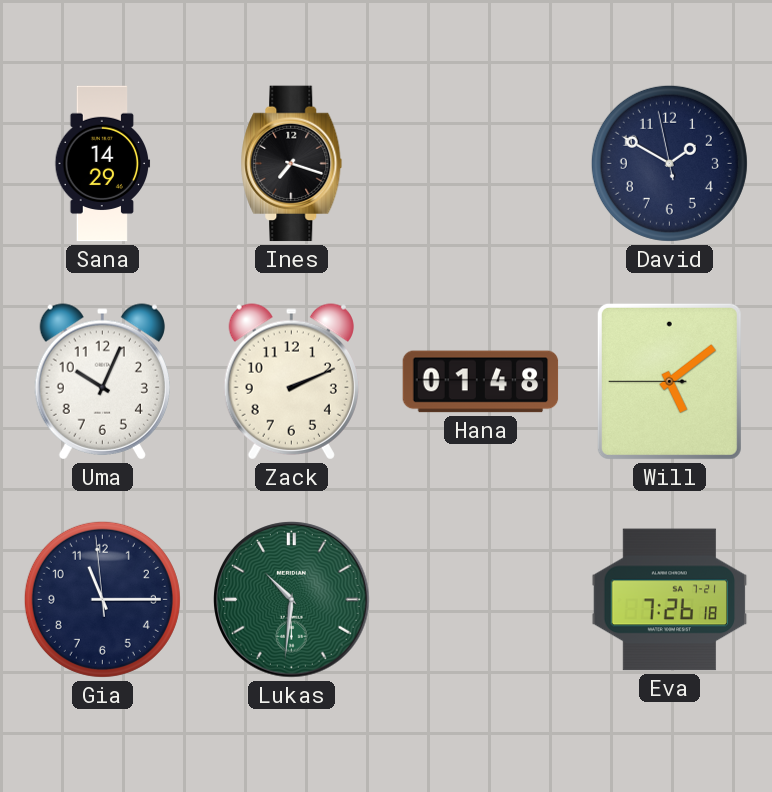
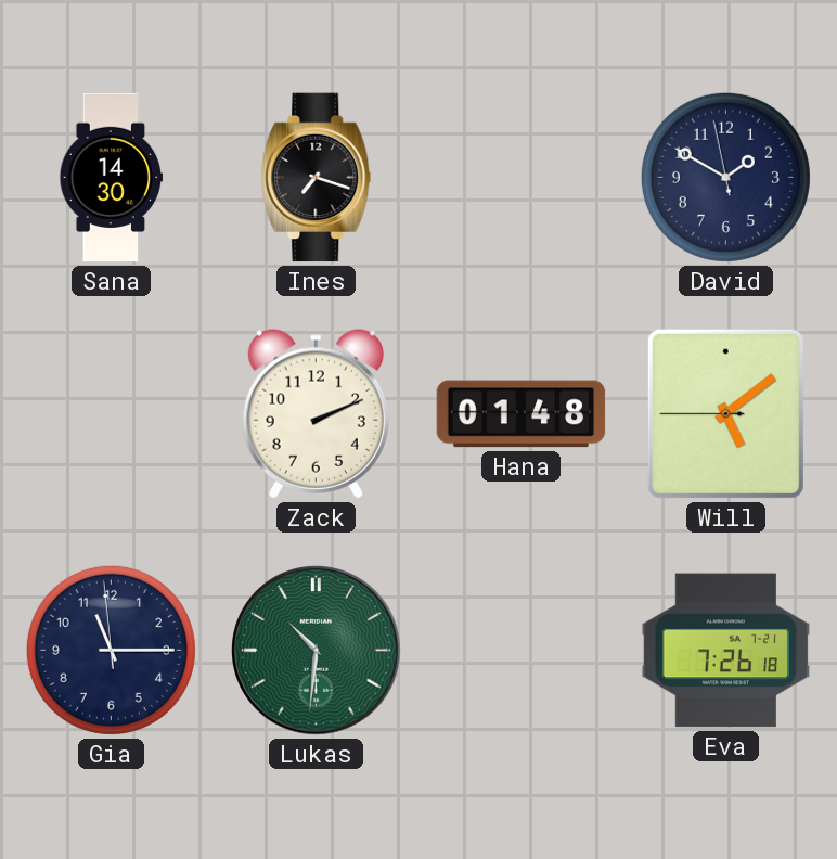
Sana: 14:29 -> 14:30
Uma: 10:04 -> none
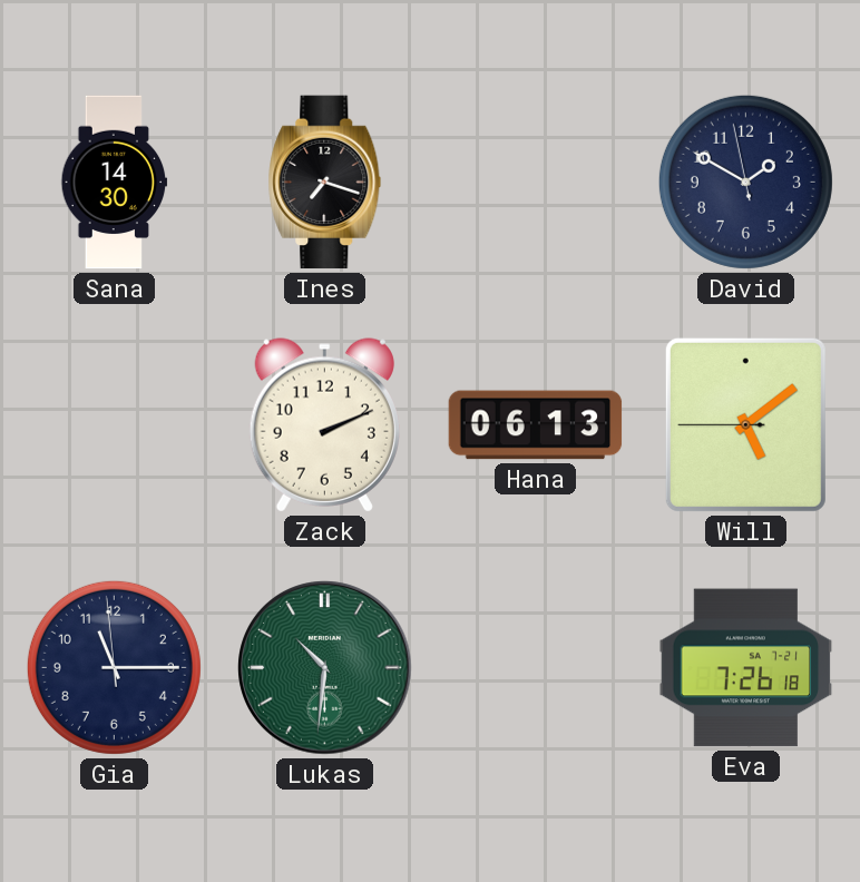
Hana: 01:48 -> 06:13
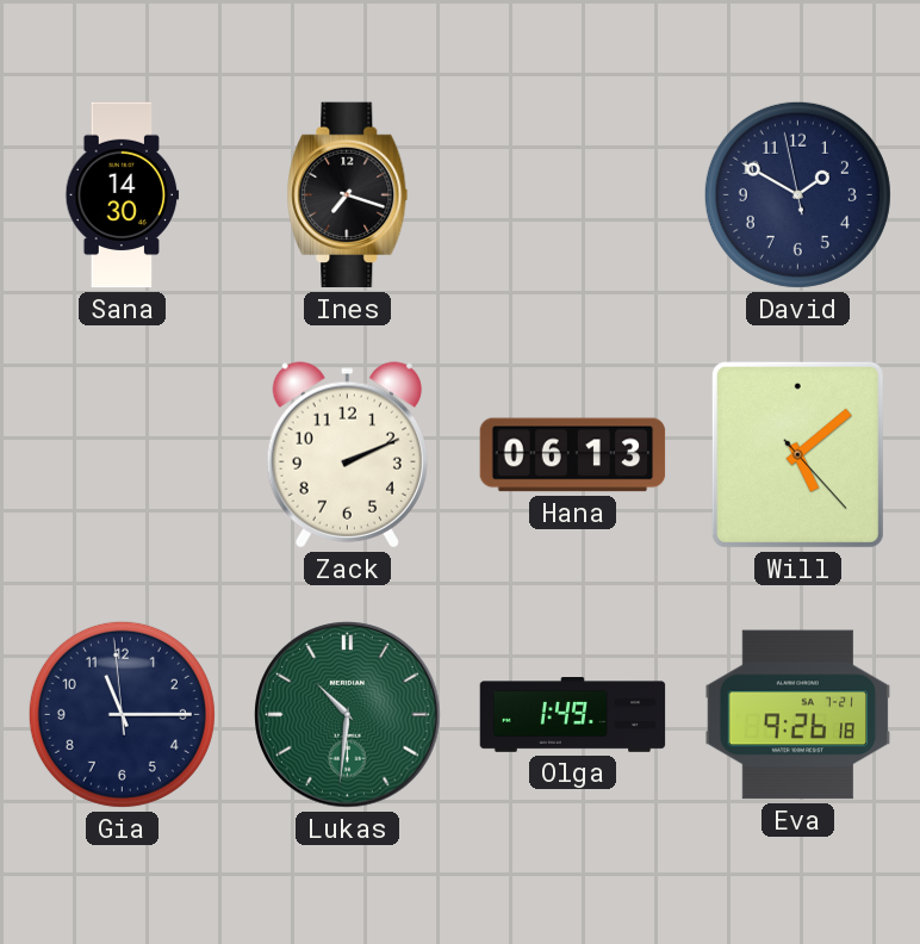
Will: 5:08:45 -> 5:08:23
Olga: none -> 1:49
Eva: 7:26 -> 9:26
